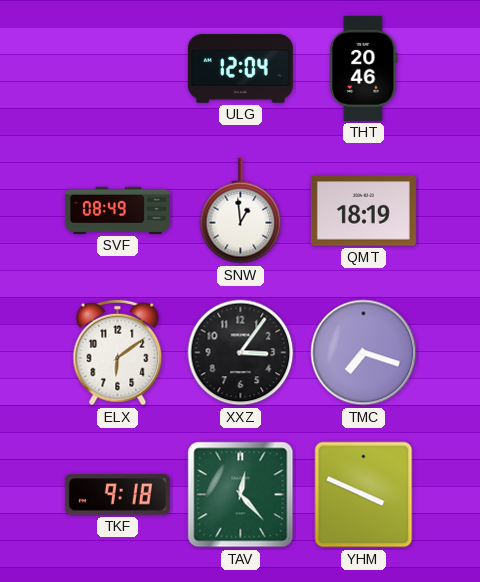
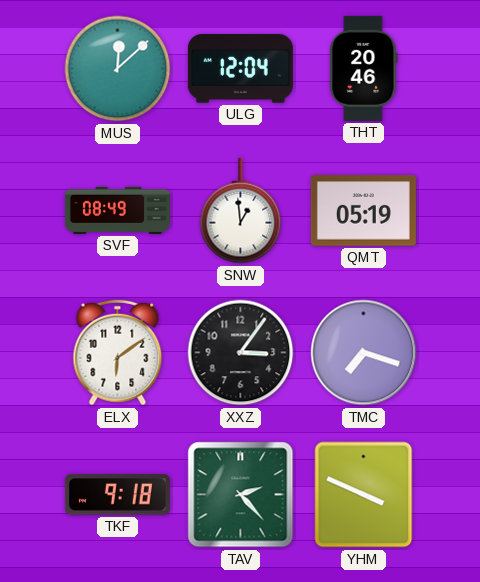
MUS: none -> 12:08
QMT: 18:19 -> 05:19
TAV: 12:23 -> 2:23
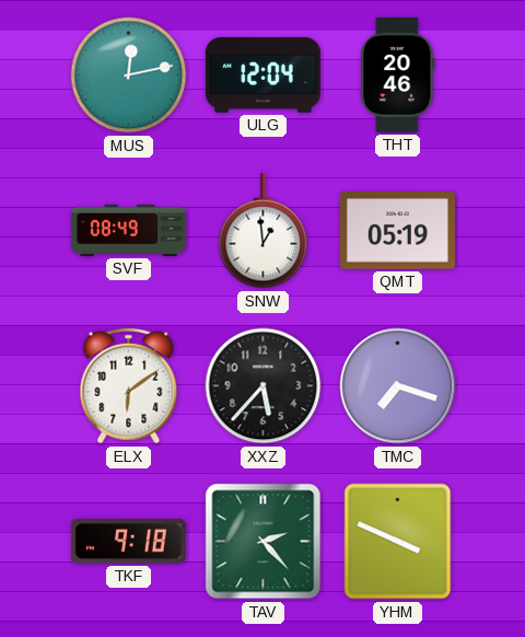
MUS: 12:08 -> 12:13
XXZ: 3:06 -> 5:37
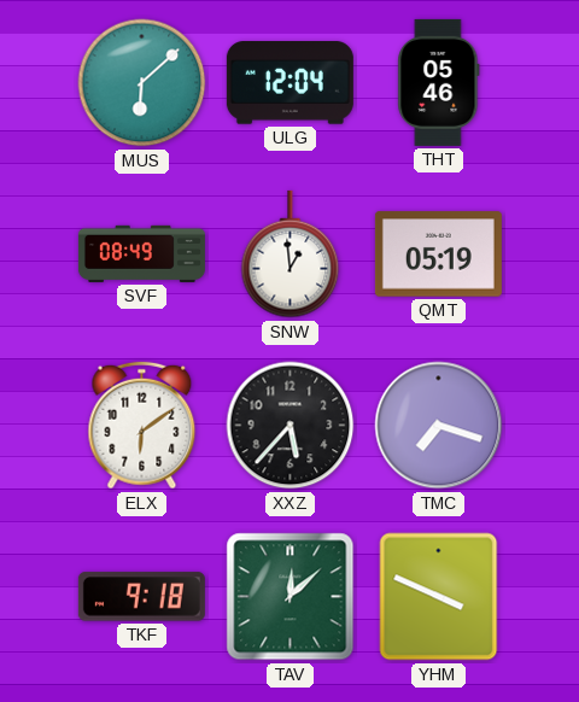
MUS: 12:13 -> 6:08
THT: 20:46 -> 05:46
TAV: 2:23 -> 12:08
